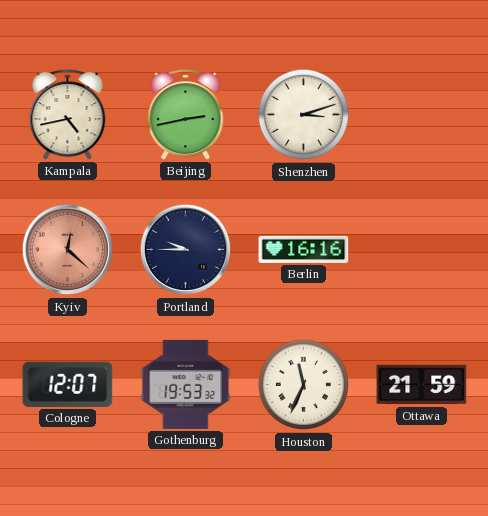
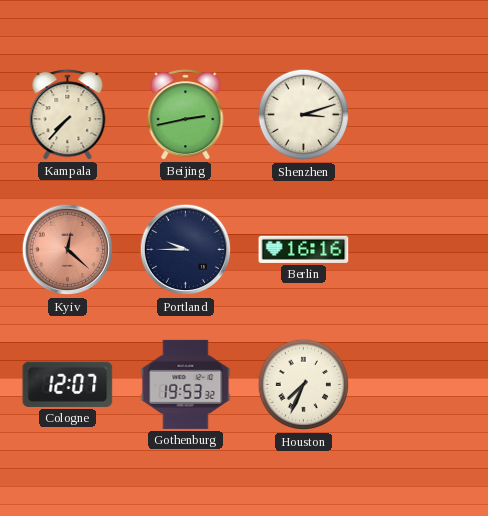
Kampala: 4:43 -> 7:37
Houston: 11:34 -> 7:34
Ottawa: 21:59 -> none
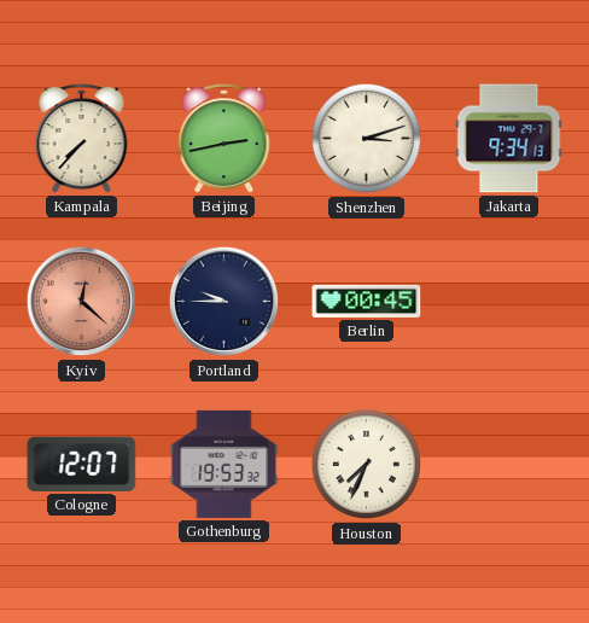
Jakarta: none -> 9:34
Berlin: 16:16 -> 00:45
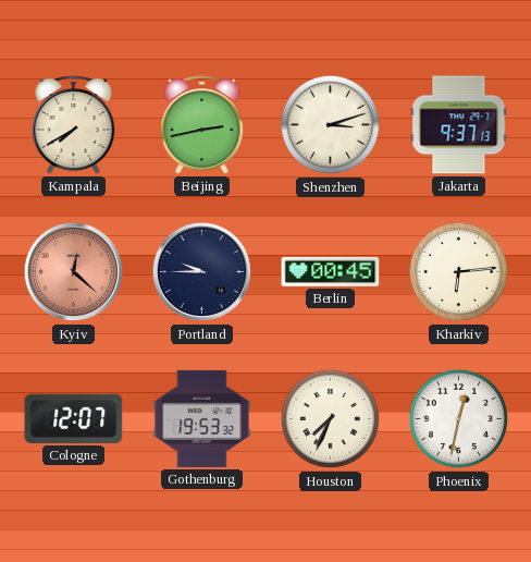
Kampala: 7:37 -> 7:40
Jakarta: 9:34 -> 9:37
Kharkiv: none -> 6:14
Phoenix: none -> 12:32
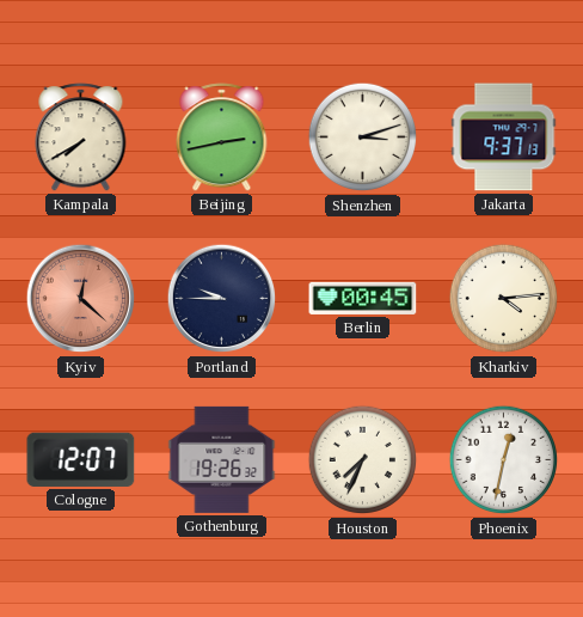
Kharkiv: 6:14 -> 4:14
Gothenburg: 19:53 -> 19:26
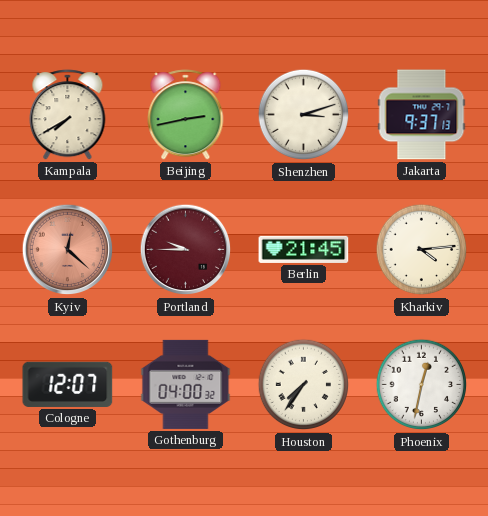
Portland dial: navy -> burgundy
Berlin: 00:45 -> 21:45
Gothenburg: 19:26 -> 04:00
Houston: 7:34 -> 7:36
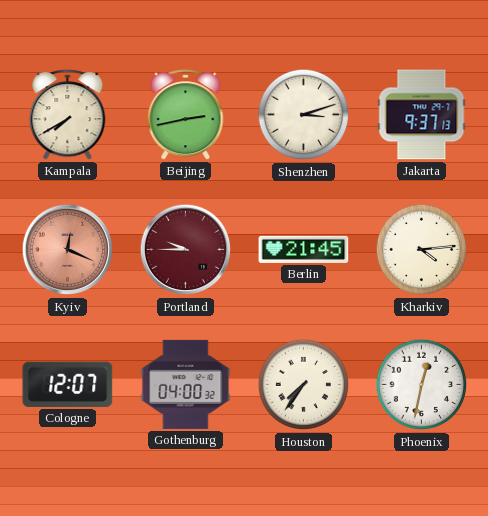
Kyiv: 12:22 -> 12:19
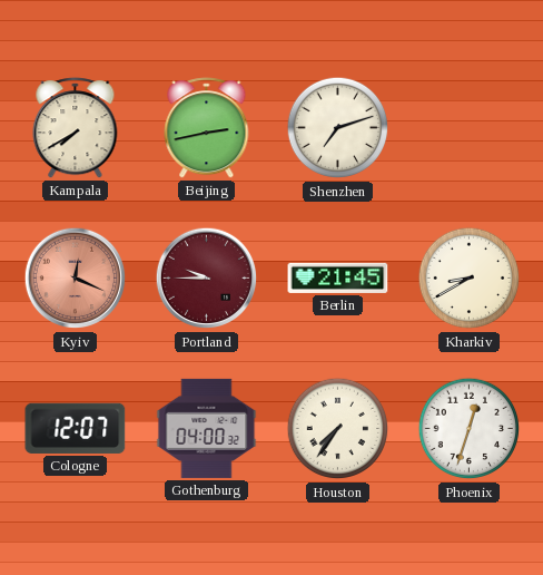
Shenzhen: 3:12 -> 7:12
Jakarta: 9:37 -> none
Kharkiv: 4:14 -> 8:40
Phoenix: 12:32 -> 12:33
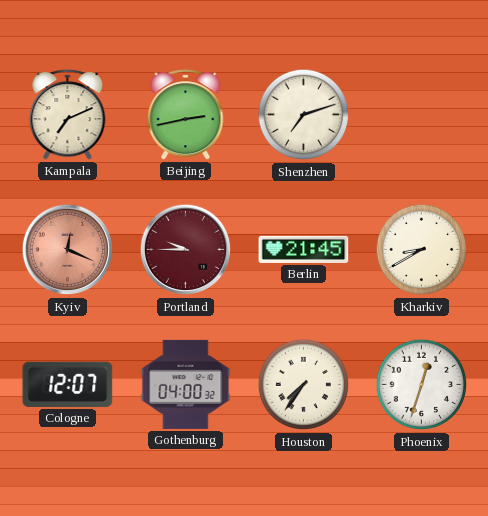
Kampala: 7:40 -> 7:11
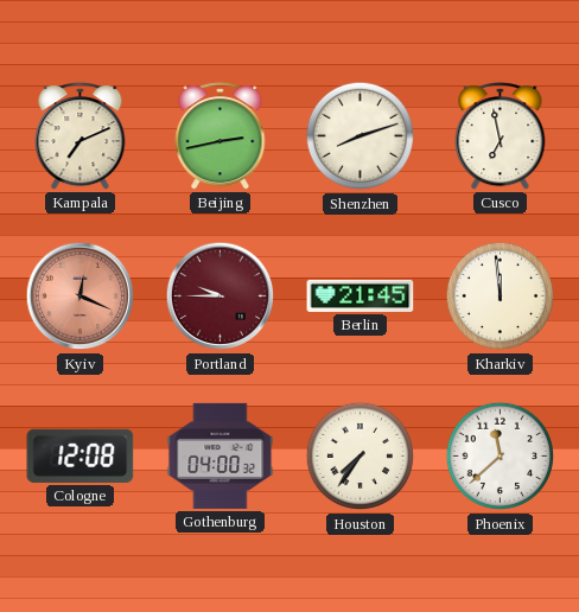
Shenzhen: 7:12 -> 8:12
Cusco: none -> 6:58
Kharkiv: 8:40 -> 11:59
Cologne: 12:07 -> 12:08
Phoenix: 12:33 -> 11:38
